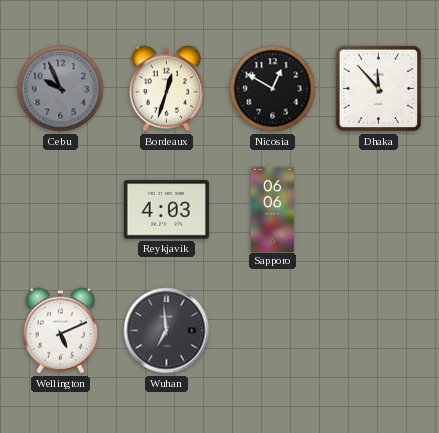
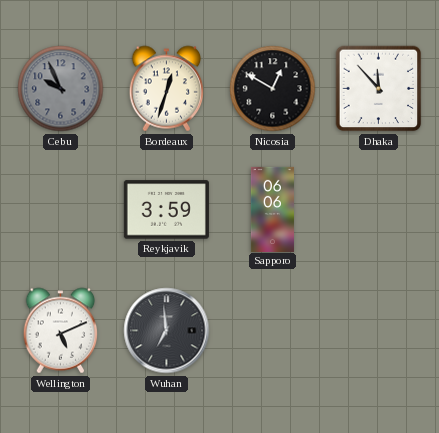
Reykjavik: 4:03 -> 3:59
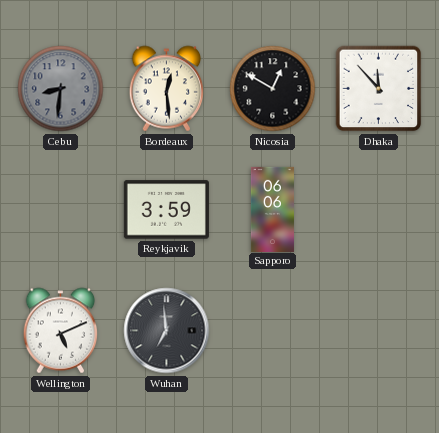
Cebu: 9:56 -> 8:31
Bordeaux: 12:33 -> 12:29
